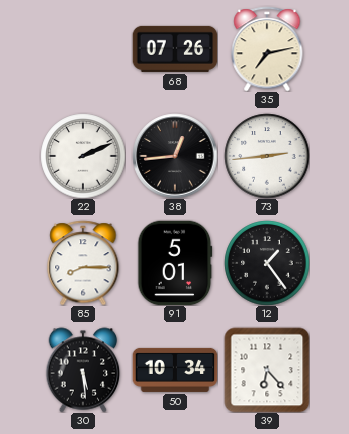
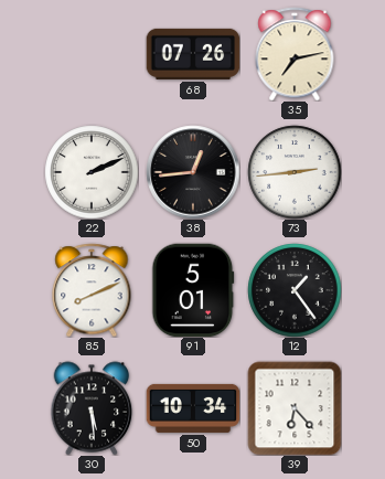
85: 8:15 -> 8:11
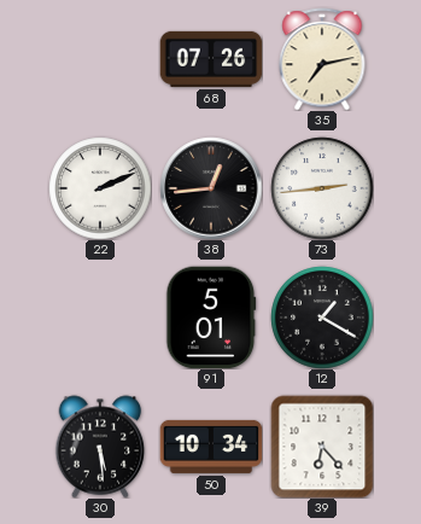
85: 8:11 -> none
12: 1:24 -> 1:20
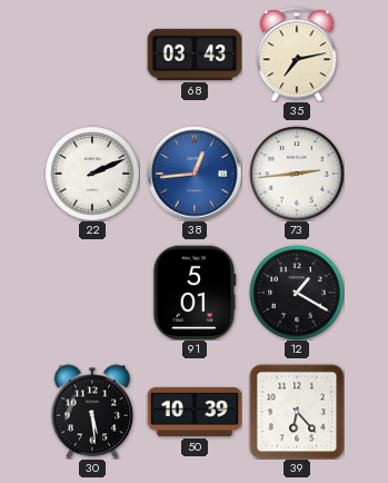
68: 07:26 -> 03:43
38 dial: black -> blue
50: 10:34 -> 10:39
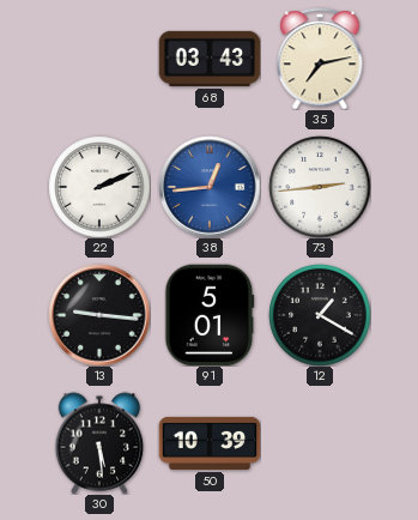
13: none -> 9:16
39: 6:23 -> none
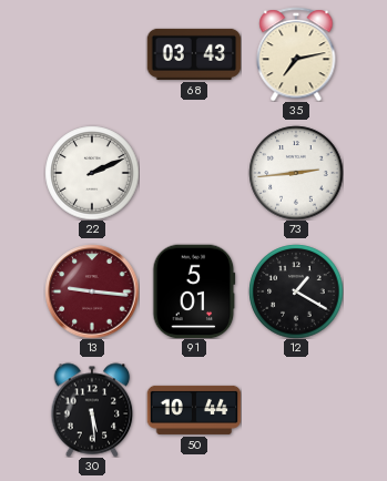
38: 12:44 -> none
13 dial: black -> burgundy
50: 10:39 -> 10:44
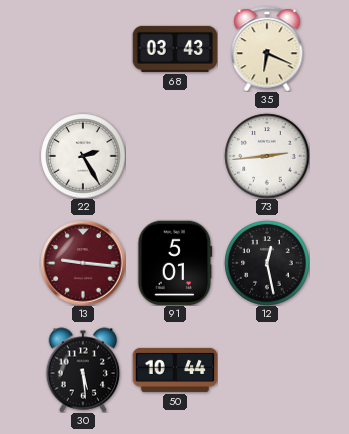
35: 7:13 -> 6:19
22: 2:11 -> 2:25
12: 1:20 -> 12:28
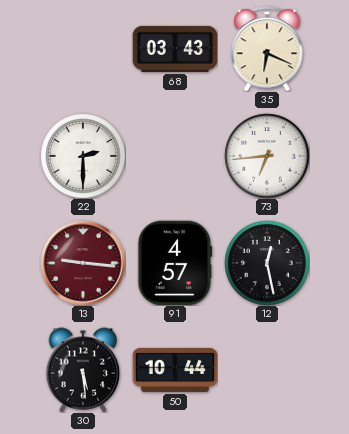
22: 2:25 -> 2:30
73: 2:44 -> 6:44
91: 5:01 -> 4:57
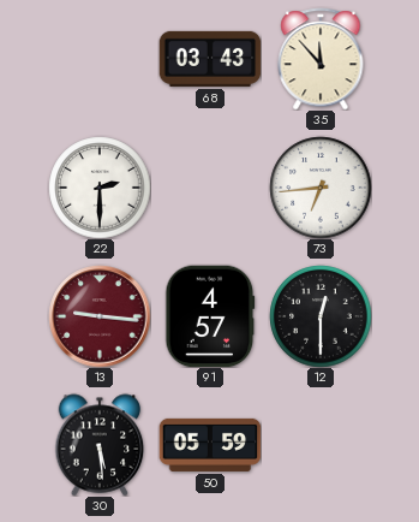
35: 6:19 -> 11:53
12: 12:28 -> 12:30
50: 10:44 -> 05:59
